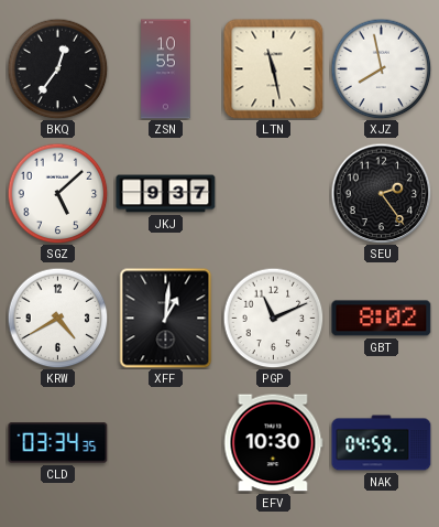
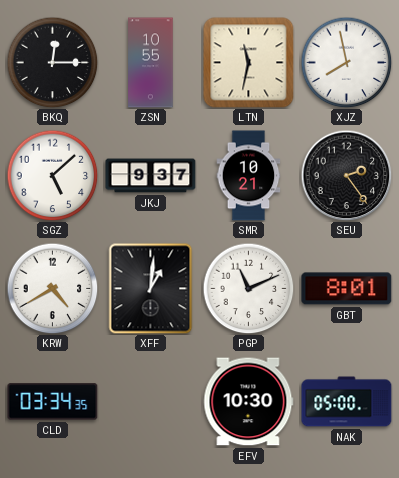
BKQ: 12:36 -> 12:15
LTN: 11:28 -> 11:32
SMR: none -> 10:21
GBT: 8:02 -> 8:01
NAK: 04:59 -> 05:00
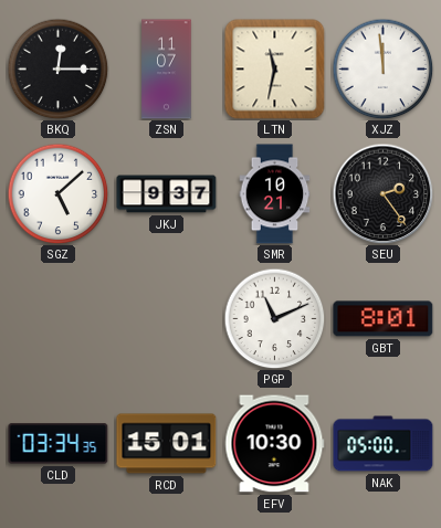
ZSN: 10:55 -> 11:07
XJZ: 7:58 -> 11:59
KRW: 4:40 -> none
XFF: 1:01 -> none
RCD: none -> 15:01
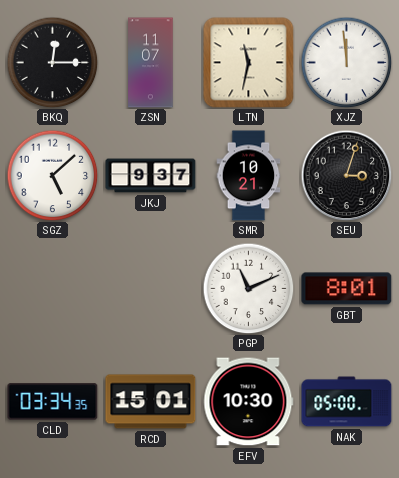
SEU: 2:24 -> 3:03
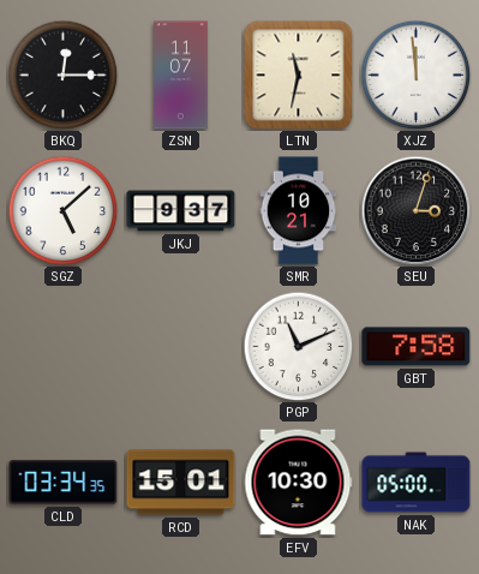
GBT: 8:01 -> 7:58
